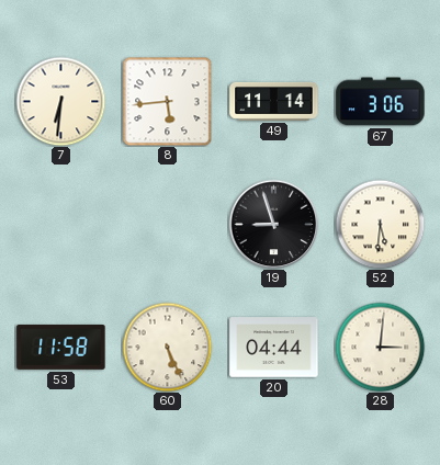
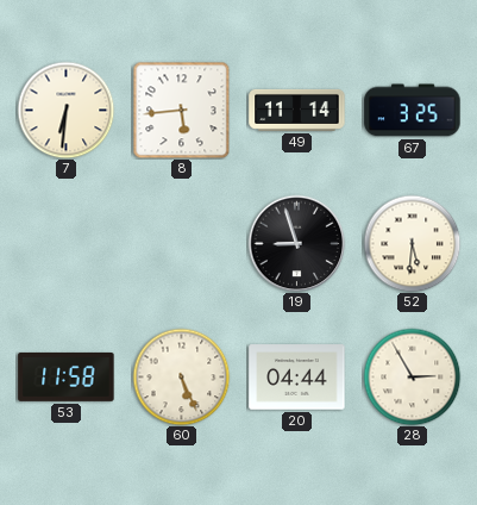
67: 3:06 -> 3:25
28: 3:01 -> 2:55
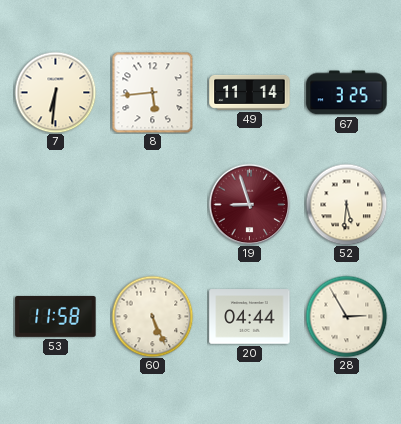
19 dial: black -> burgundy
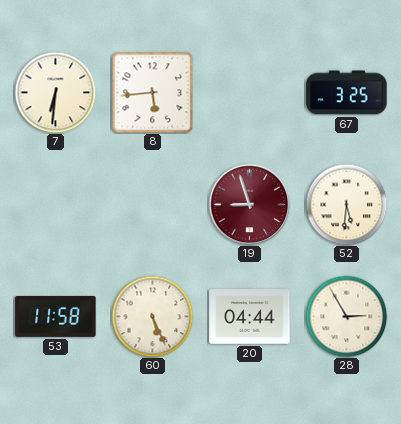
49: 11:14 -> none
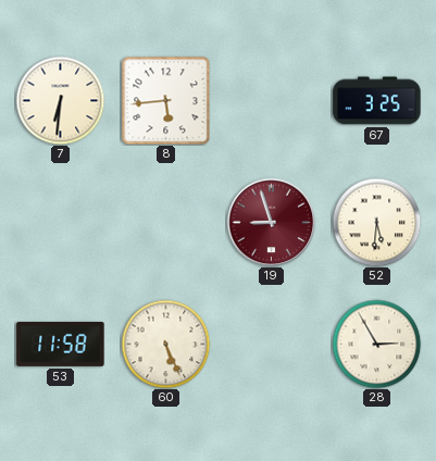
20: 04:44 -> none
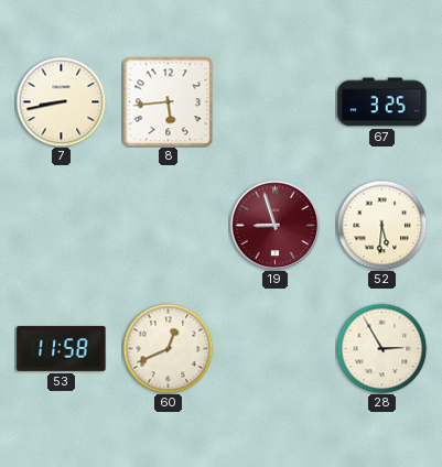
7: 6:31 -> 8:43
60: 5:26 -> 12:41
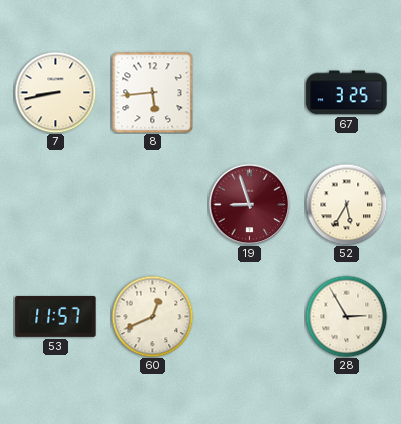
52: 5:31 -> 5:35
53: 11:58 -> 11:57
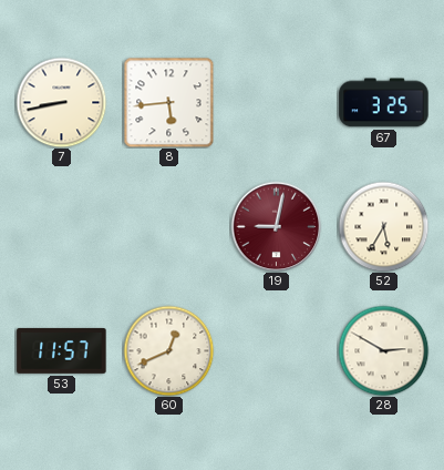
19: 8:57 -> 9:02
28: 2:55 -> 2:50
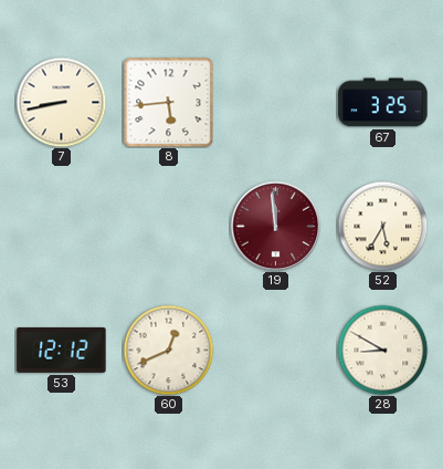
19: 9:02 -> 11:59
53: 11:57 -> 12:12
28: 2:50 -> 8:50
